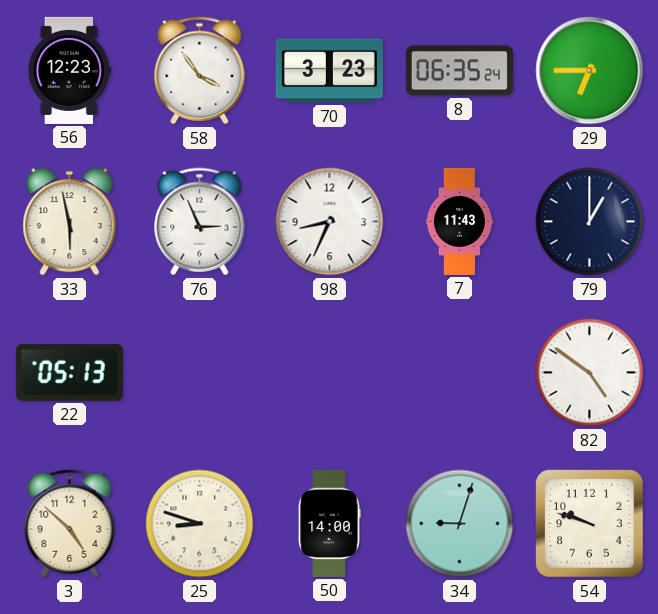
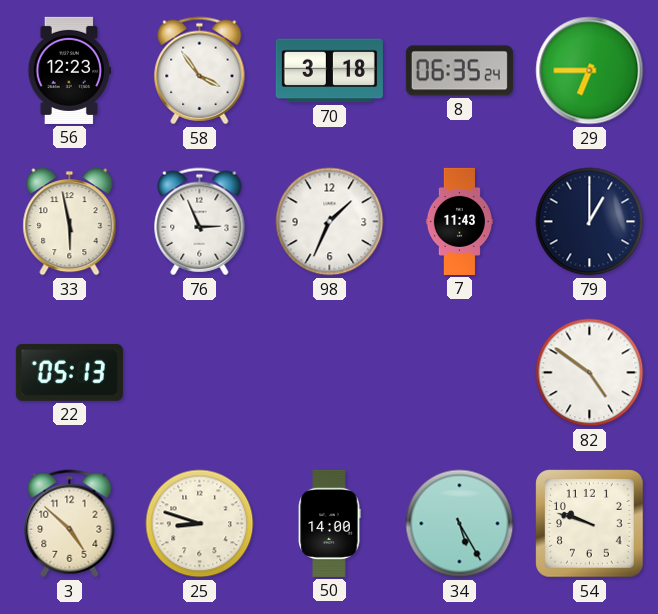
70: 3:23 -> 3:18
98: 8:34 -> 1:34
34: 9:03 -> 5:25
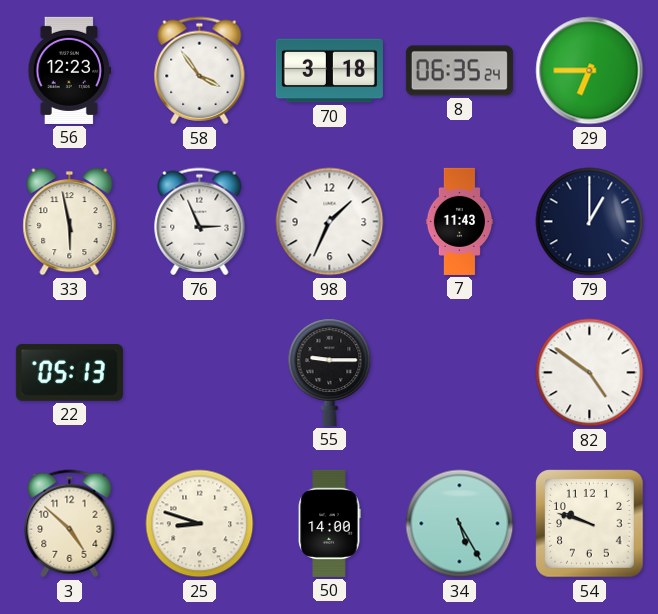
55: none -> 9:15
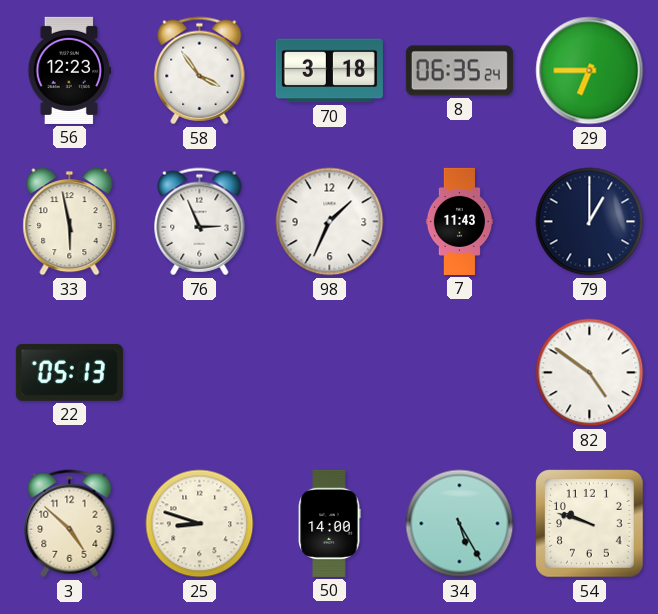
55: 9:15 -> none
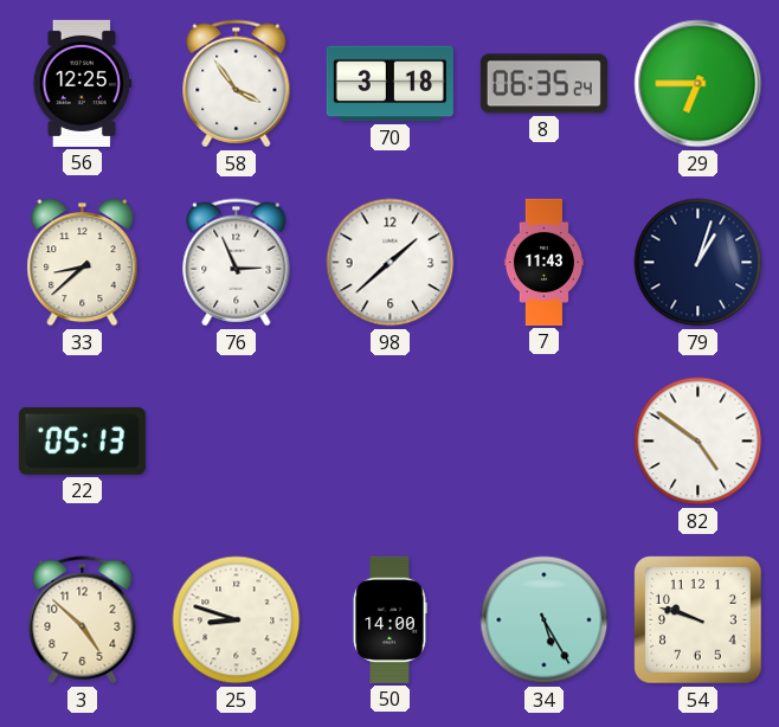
56: 12:23 -> 12:25
33: 5:58 -> 8:38
98: 1:34 -> 1:38
79: 1:00 -> 1:03
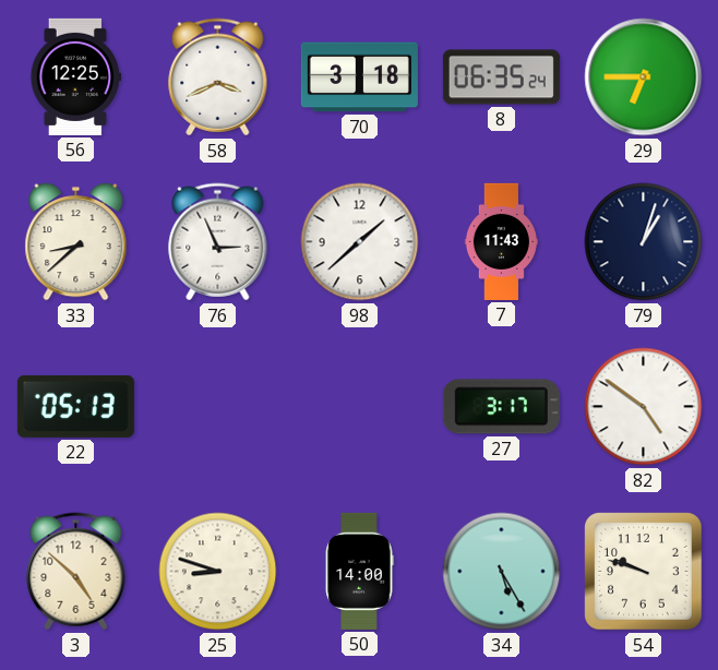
58: 3:54 -> 3:41
27: none -> 3:17
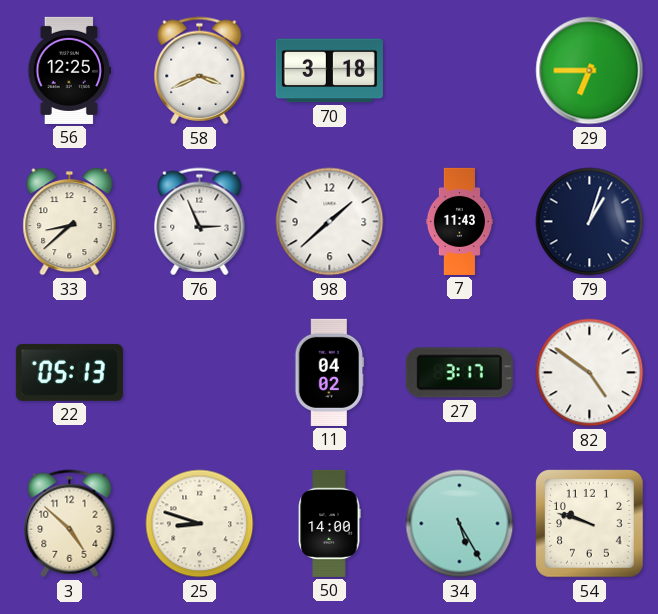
8: 06:35 -> none
11: none -> 04:02
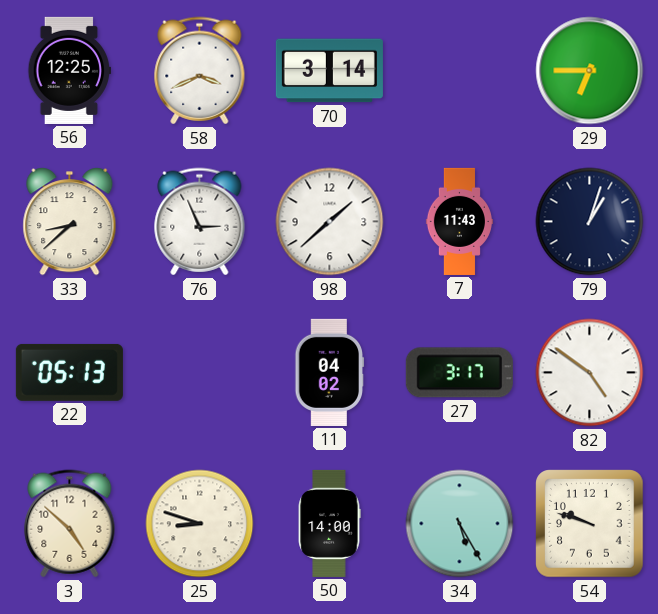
70: 3:18 -> 3:14
